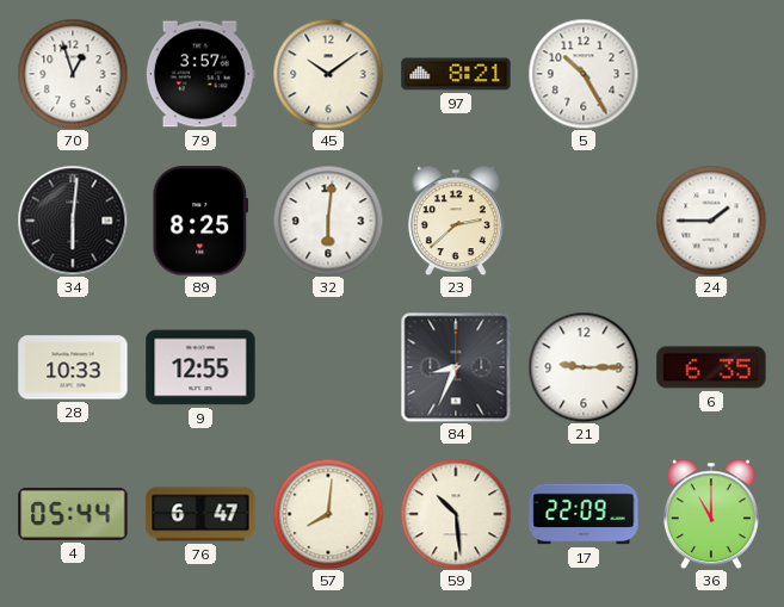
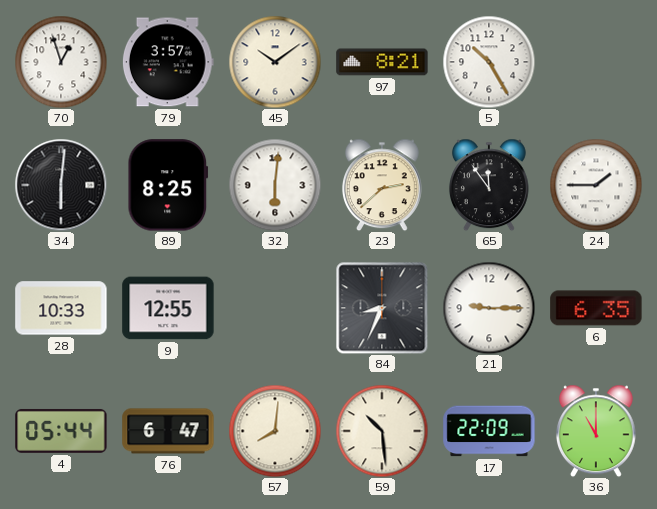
65: none -> 11:54
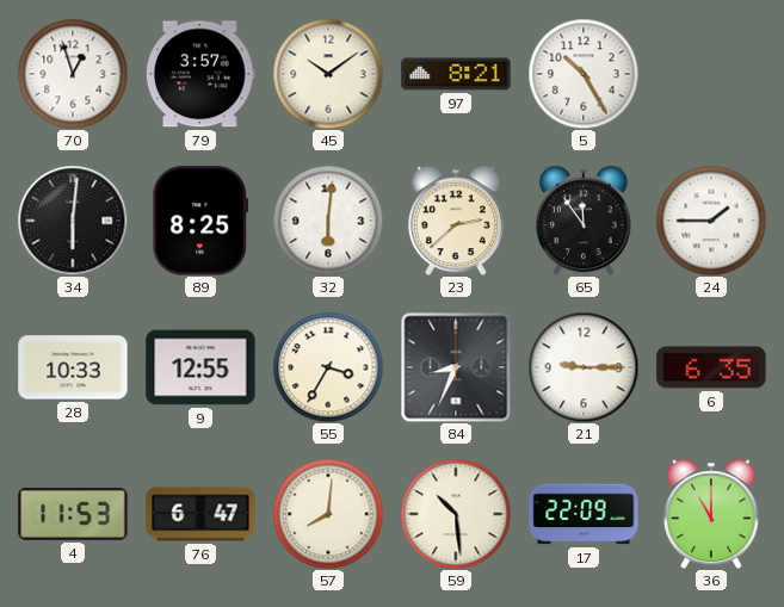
55: none -> 3:35
4: 05:44 -> 11:53
